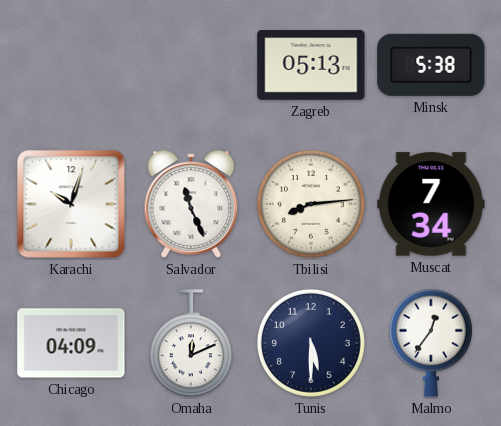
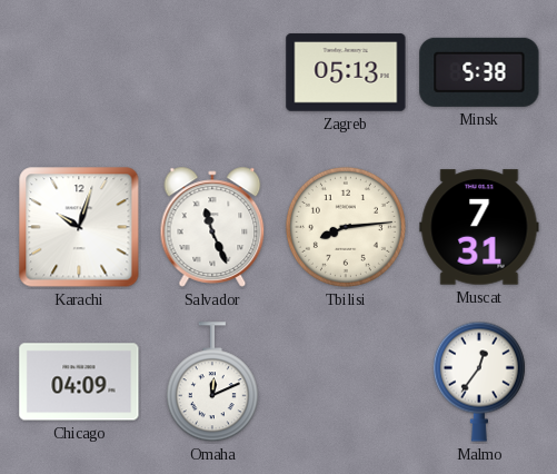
Muscat: 7:34 -> 7:31
Tunis: 5:30 -> none
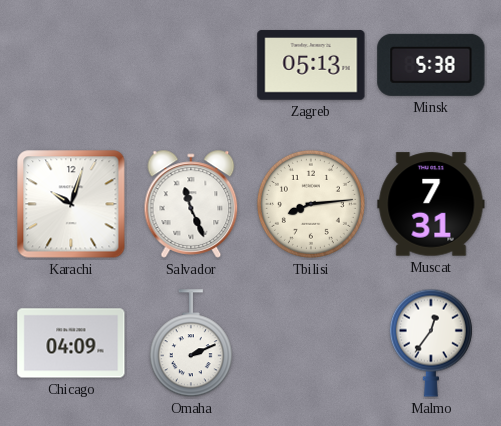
Omaha: 12:11 -> 2:11
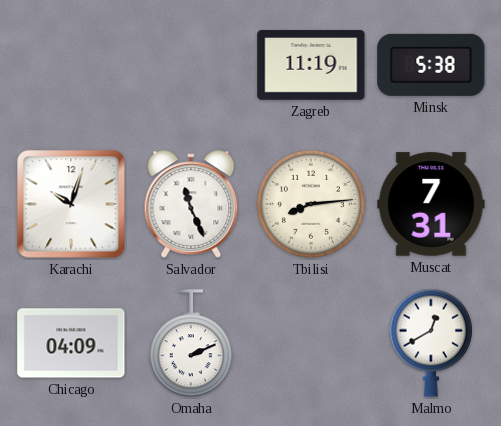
Zagreb: 05:13 -> 11:19
Malmo: 12:36 -> 12:40
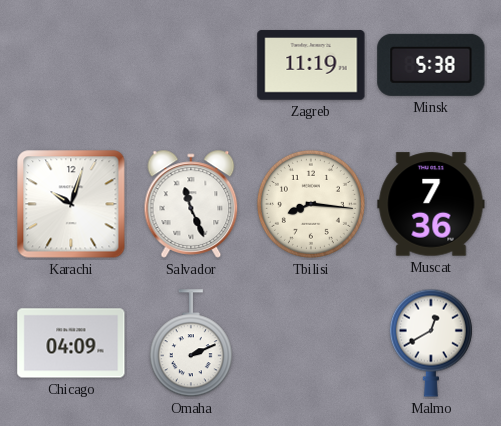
Tbilisi: 8:14 -> 8:16
Muscat: 7:31 -> 7:36
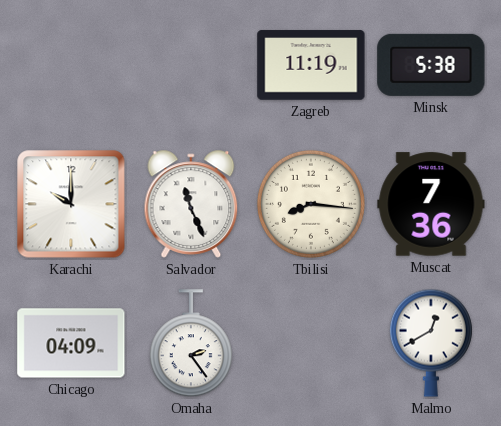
Karachi: 10:03 -> 10:00
Omaha: 2:11 -> 2:24
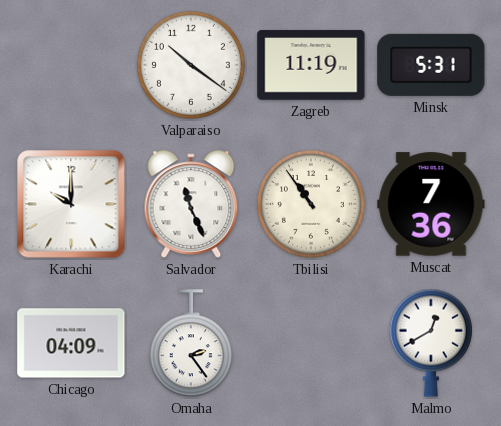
Valparaiso: none -> 10:21
Minsk: 5:38 -> 5:31
Tbilisi: 8:16 -> 10:54
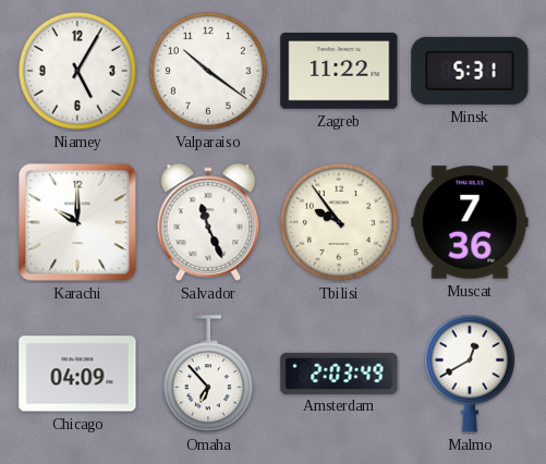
Niamey: none -> 5:05
Zagreb: 11:19 -> 11:22
Tbilisi: 10:54 -> 9:54
Omaha: 2:24 -> 6:53
Amsterdam: none -> 2:03
